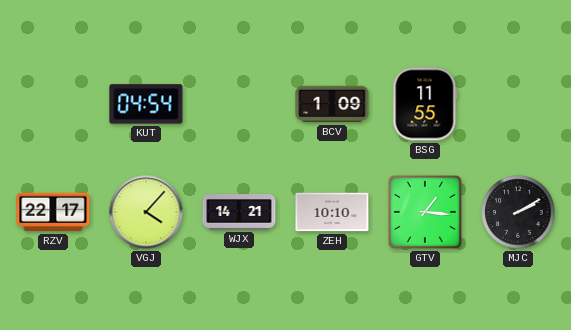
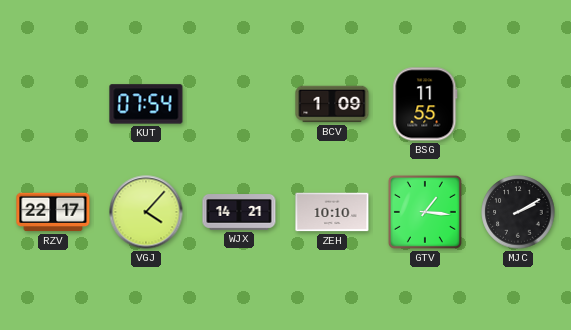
KUT: 04:54 -> 07:54
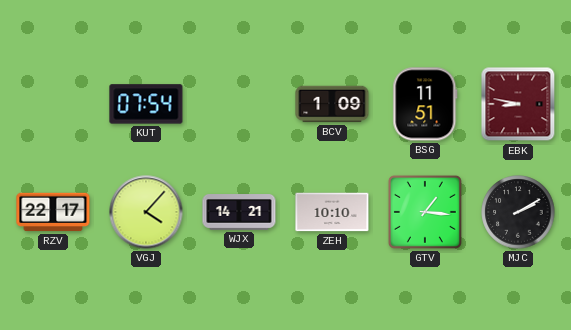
BSG: 11:55 -> 11:51
EBK: none -> 8:47
